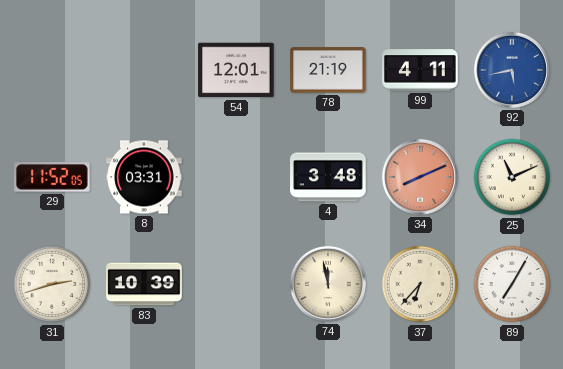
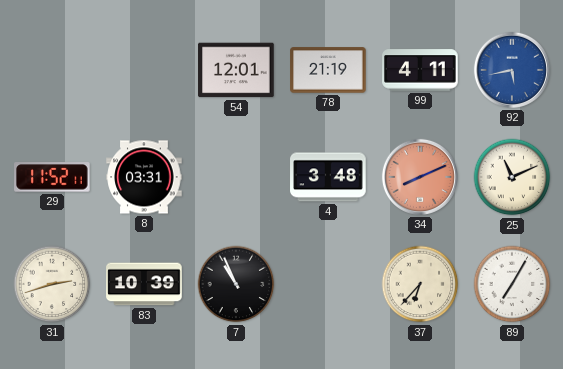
29: 11:52:05 -> 11:52:11
7: none -> 10:56
74: 11:58 -> none
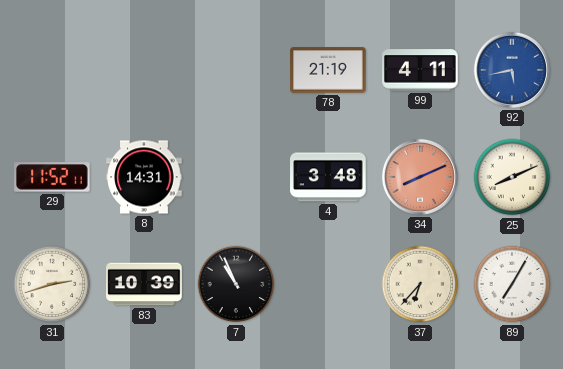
54: 12:01 -> none
8: 03:31 -> 14:31
25: 11:11 -> 8:11
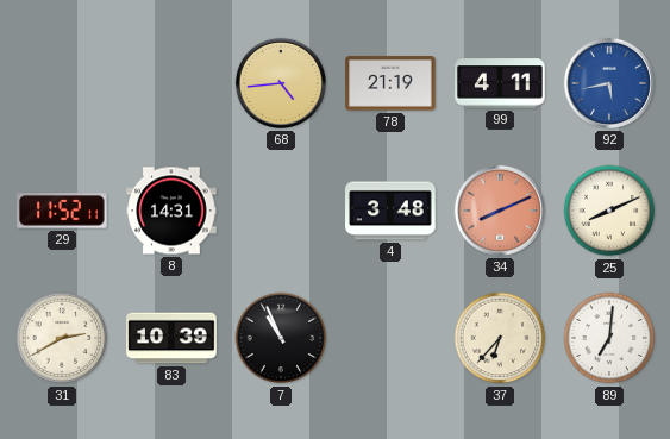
68: none -> 4:44
31: 2:42 -> 2:40
89: 7:05 -> 7:01
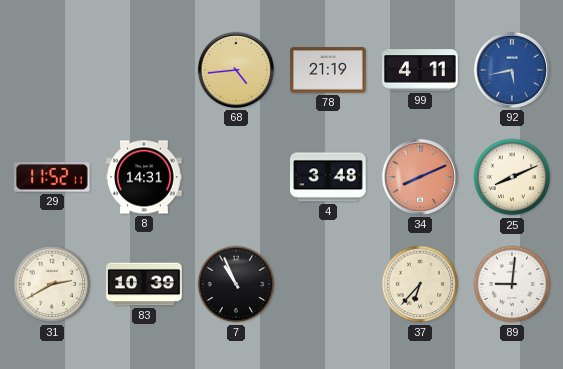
89: 7:01 -> 9:01
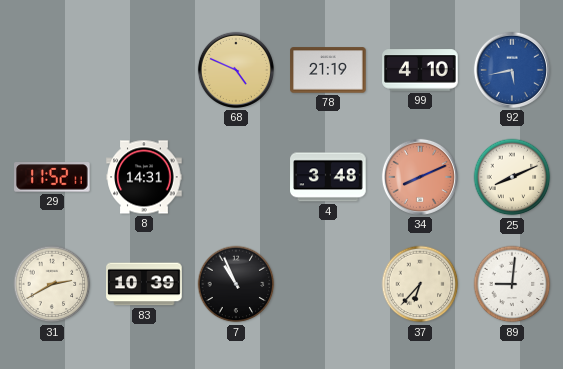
68: 4:44 -> 4:49
99: 4:11 -> 4:10
